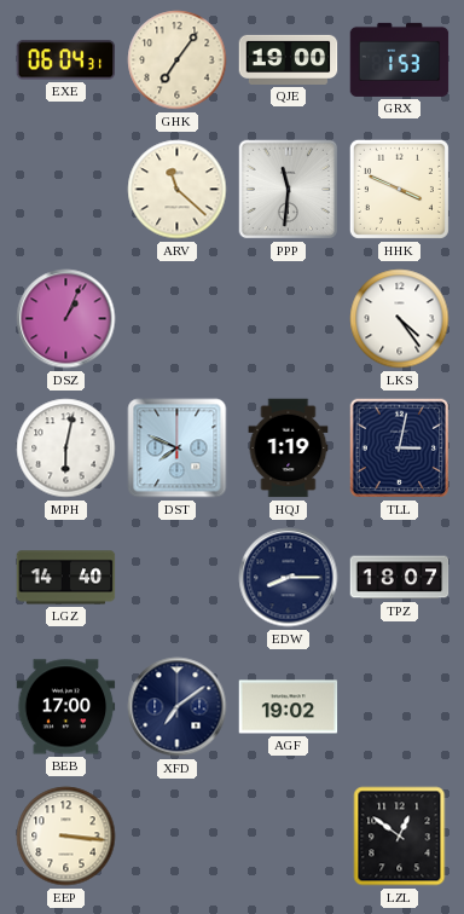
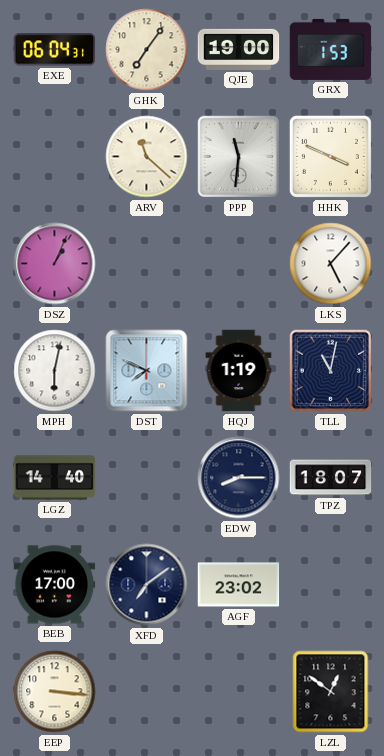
LKS: 4:24 -> 5:07
TLL: 3:02 -> 11:02
AGF: 19:02 -> 23:02
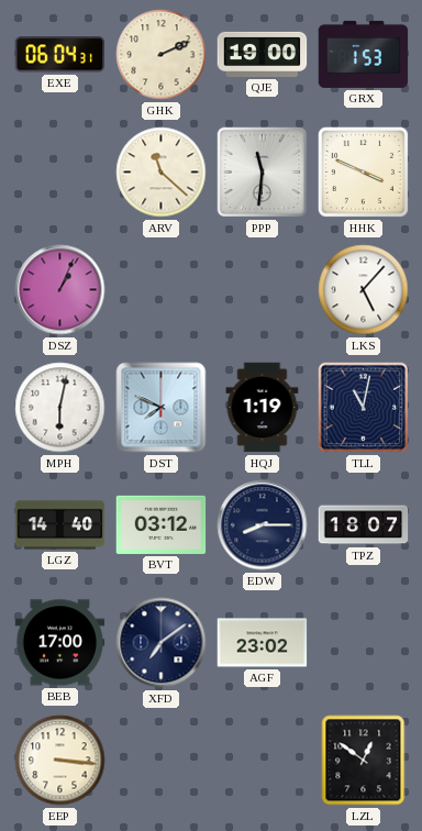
GHK: 7:06 -> 2:11
BVT: none -> 03:12
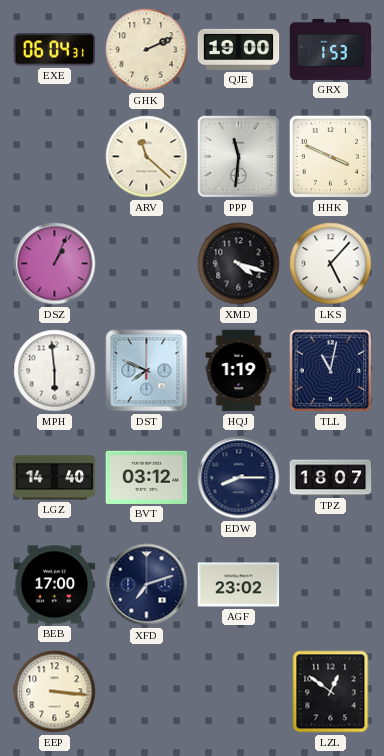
XMD: none -> 4:18
MPH: 6:02 -> 5:59
XFD: 7:09 -> 7:12
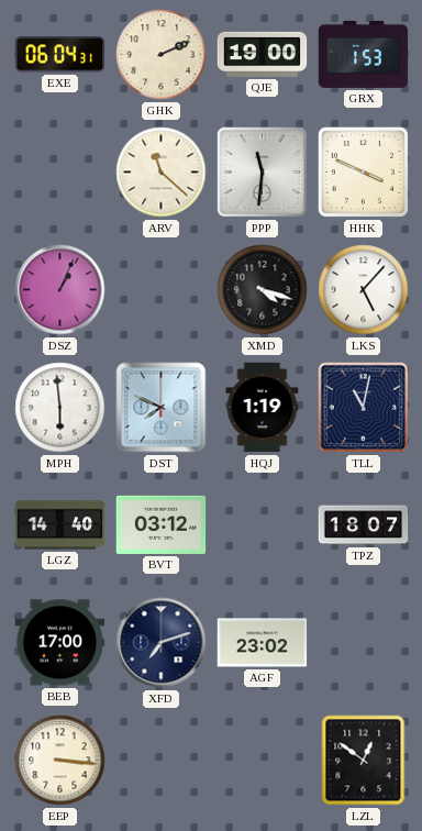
EDW: 8:15 -> none
